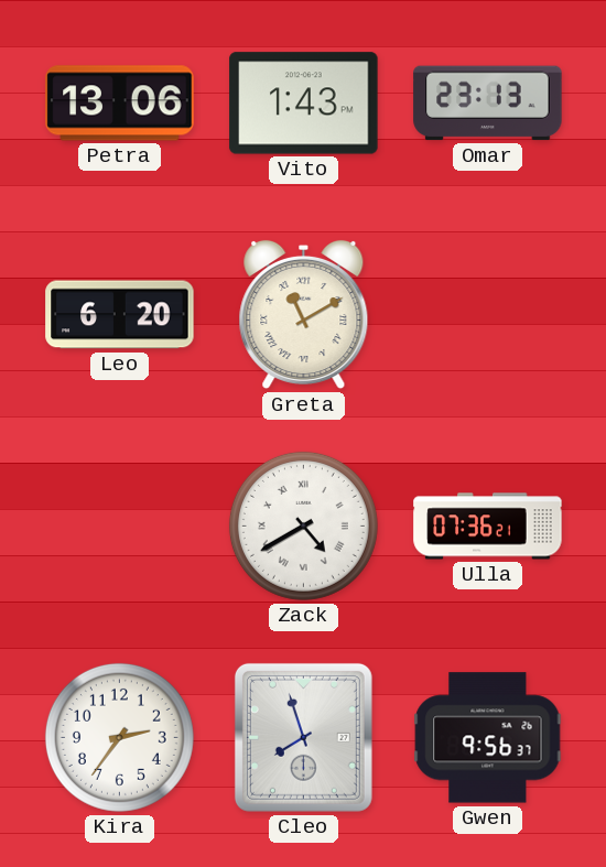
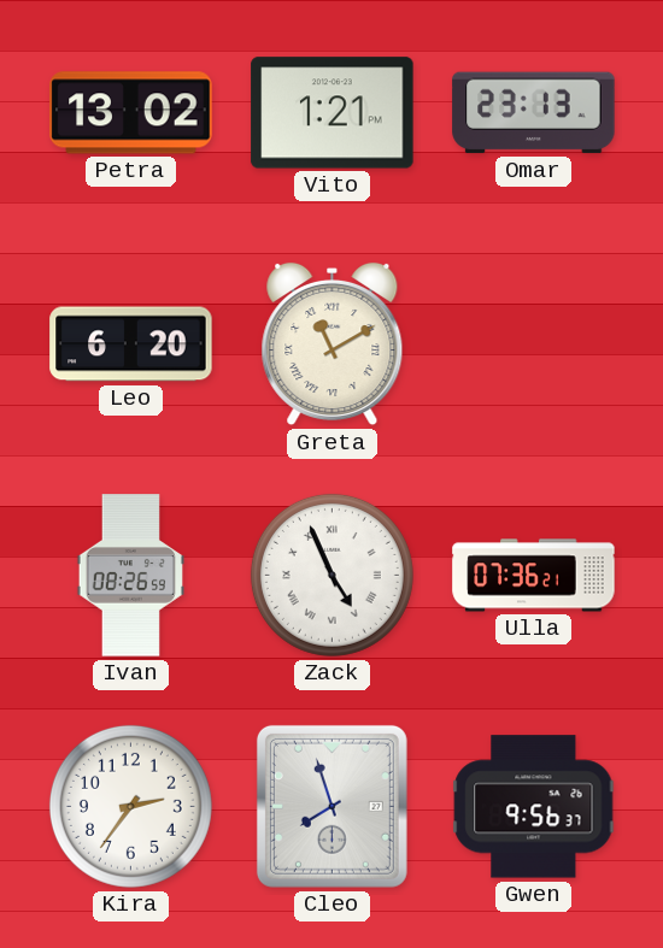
Petra: 13:06 -> 13:02
Vito: 1:43 -> 1:21
Ivan: none -> 08:26
Zack: 4:40 -> 4:56
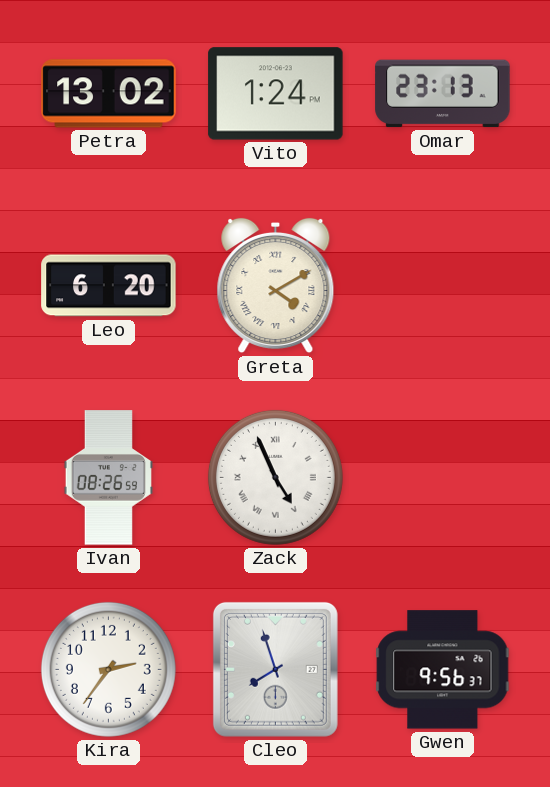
Vito: 1:21 -> 1:24
Greta: 11:10 -> 4:10
Ulla: 07:36 -> none
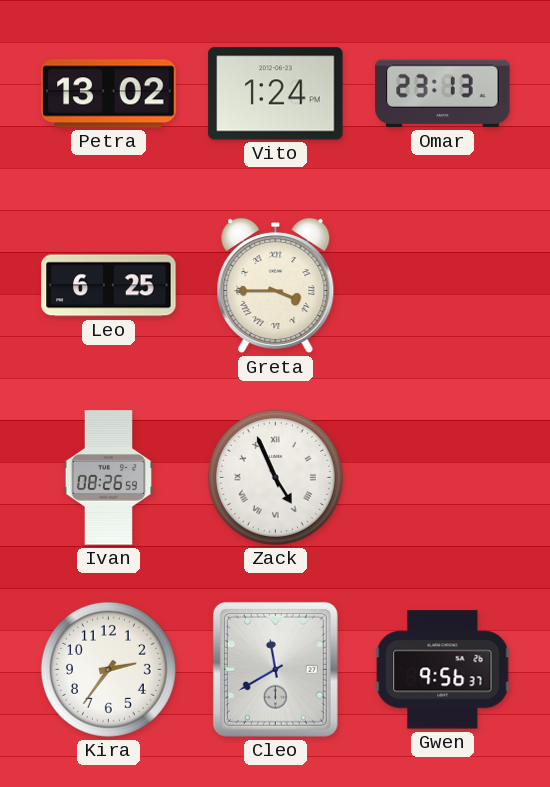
Leo: 6:20 -> 6:25
Greta: 4:10 -> 3:45
Cleo: 7:57 -> 11:40
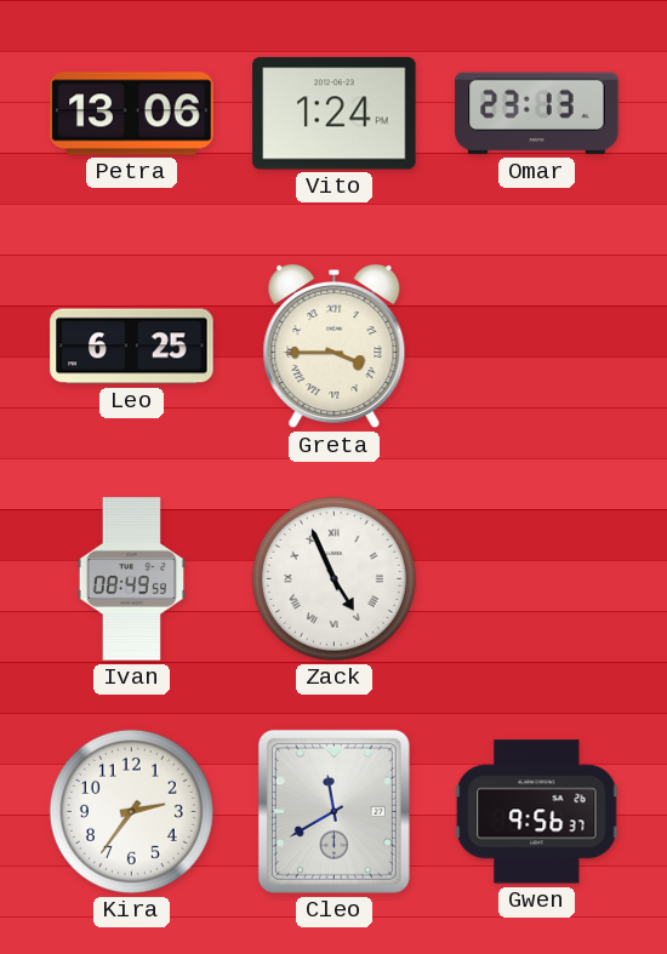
Petra: 13:02 -> 13:06
Ivan: 08:26 -> 08:49
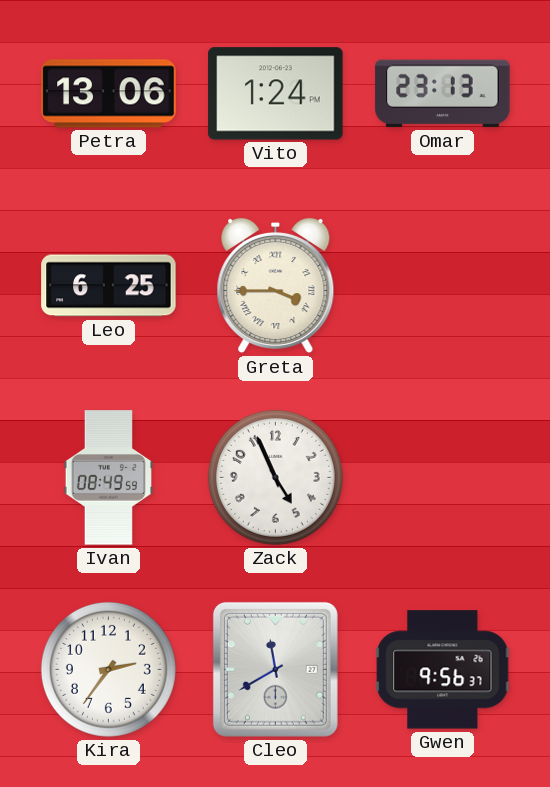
Zack numerals: Roman -> Arabic
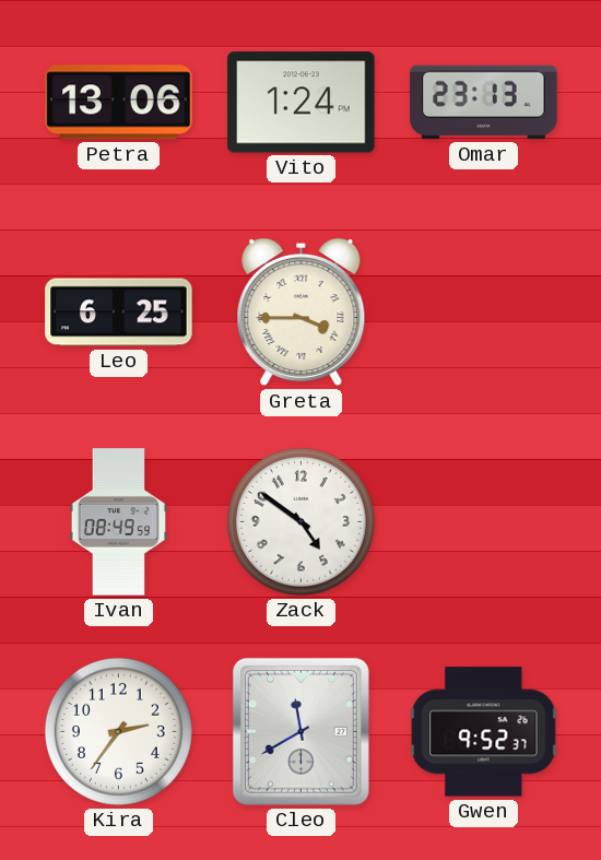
Zack: 4:56 -> 4:51
Gwen: 9:56 -> 9:52
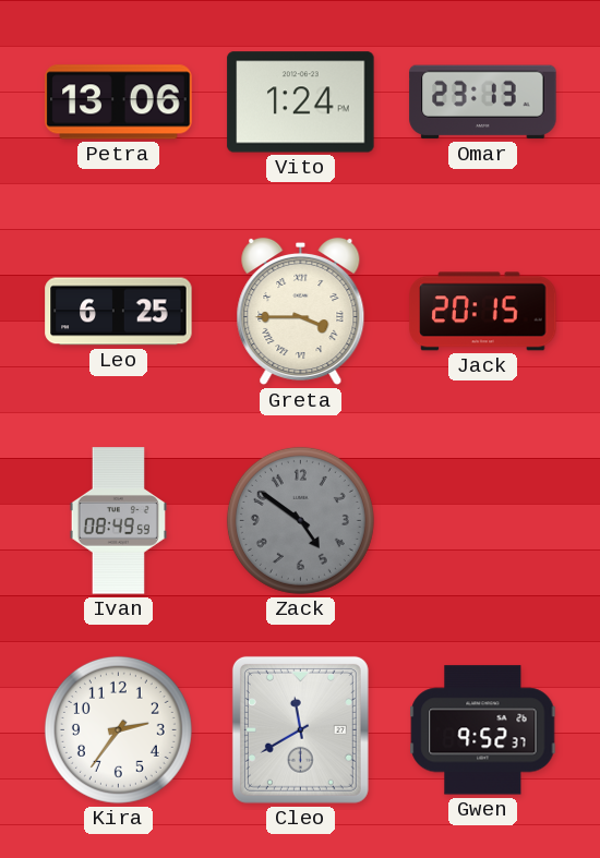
Jack: none -> 20:15
Zack dial: white -> grey
